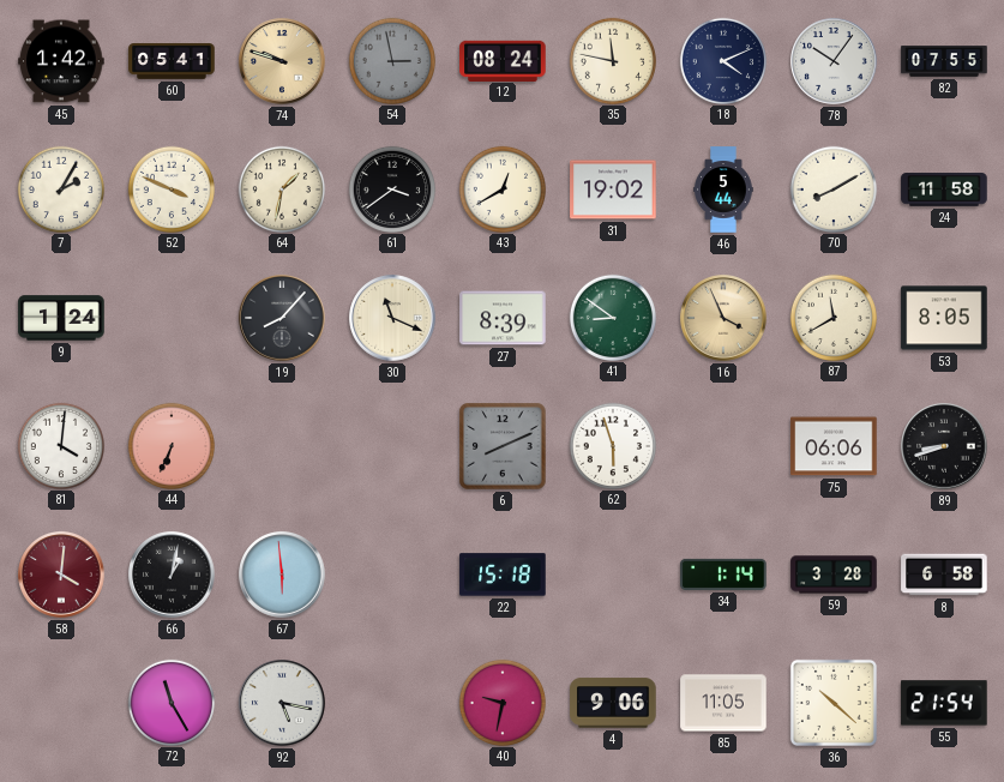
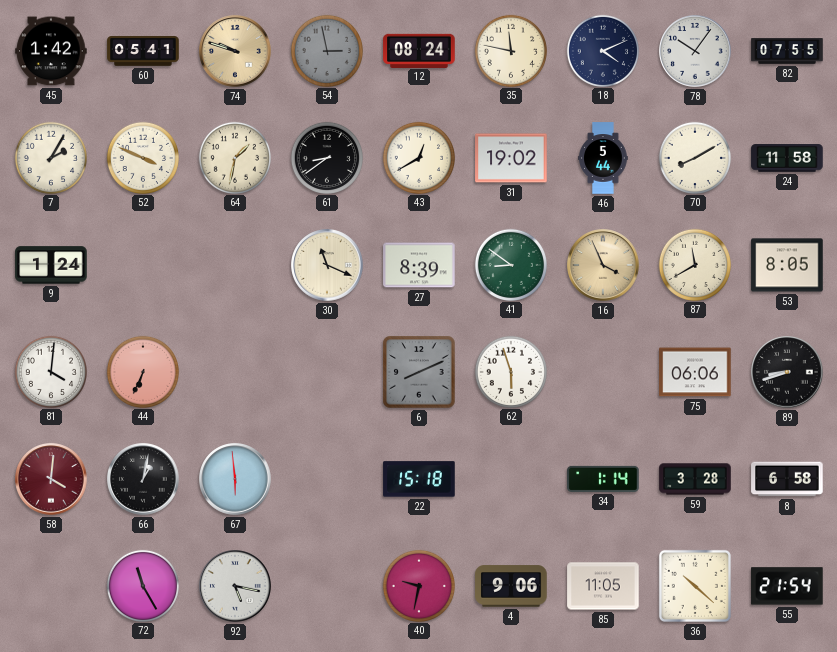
61: 3:39 -> 8:39
19: 8:07 -> none
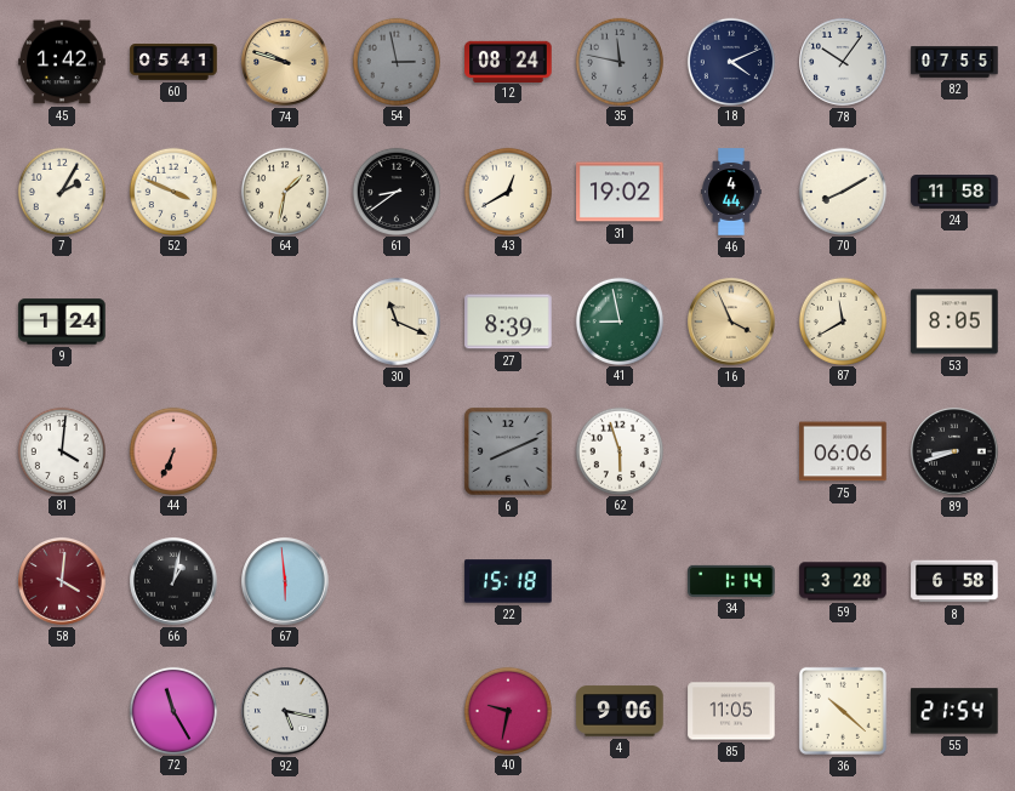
35 dial: cream -> grey
46: 5:44 -> 4:44
41: 8:51 -> 8:58
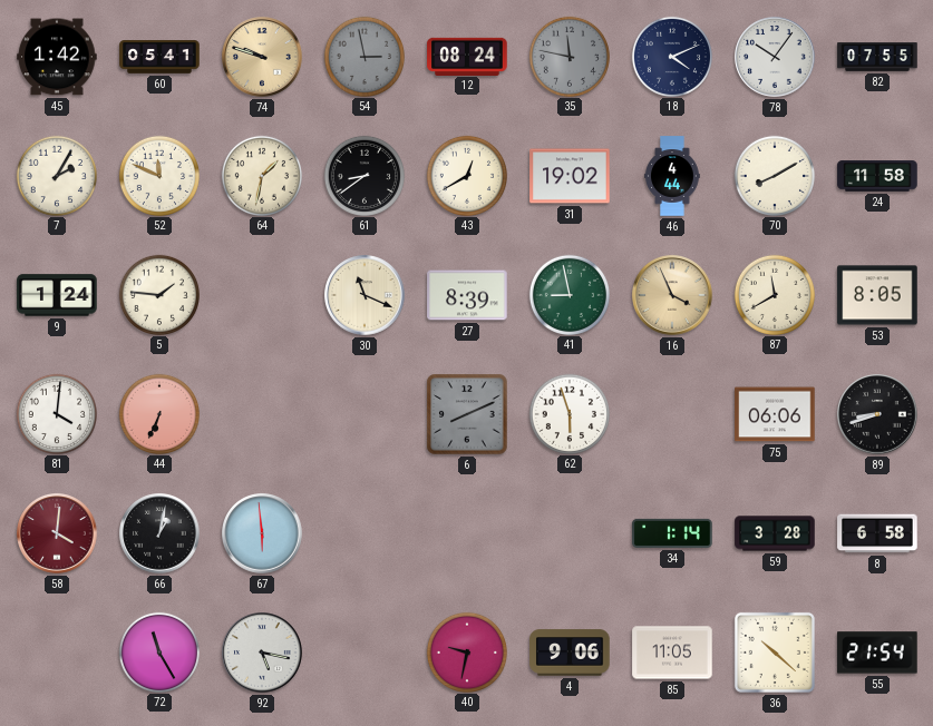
52: 3:49 -> 11:49
5: none -> 1:46
22: 15:18 -> none
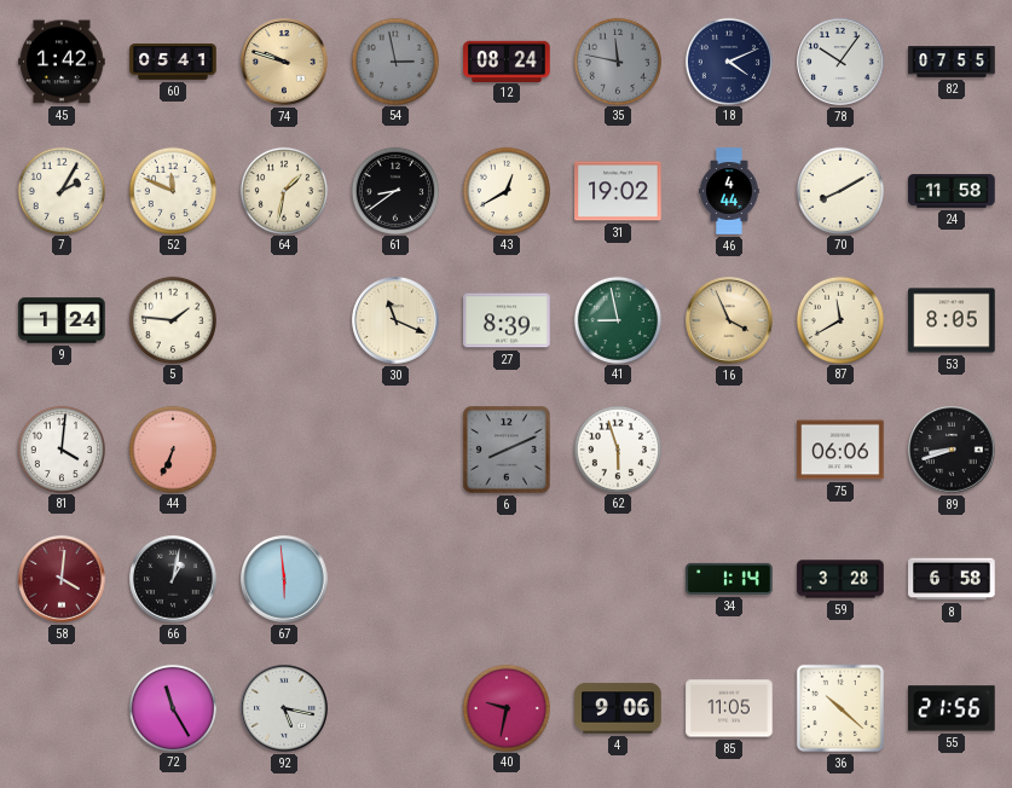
55: 21:54 -> 21:56
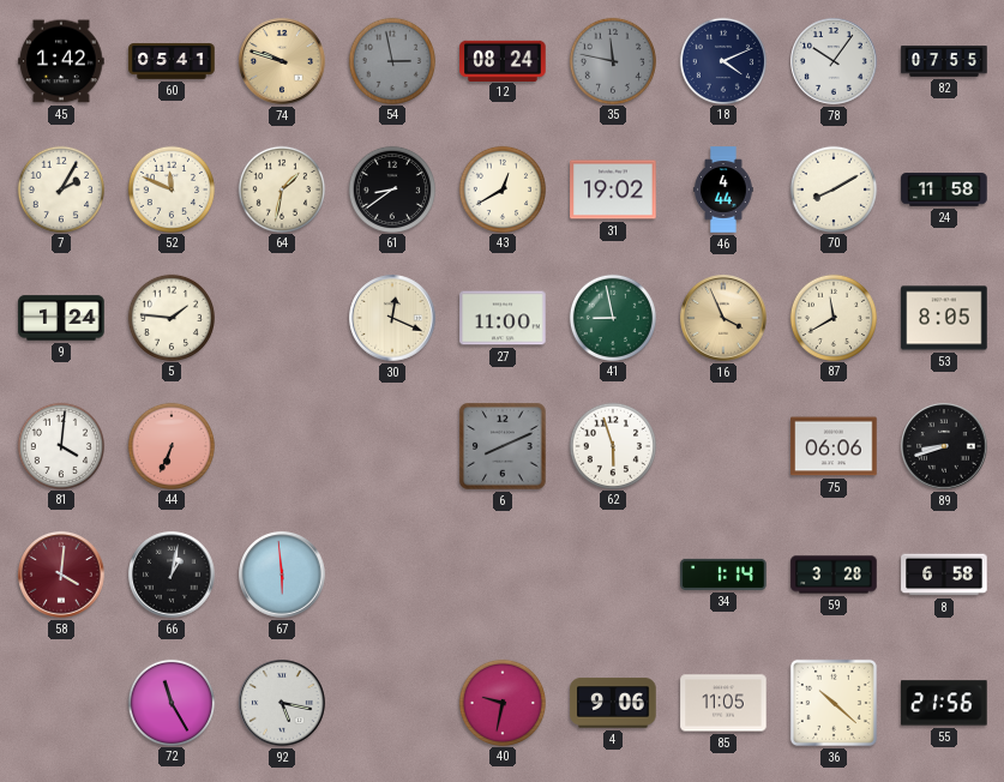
30: 11:19 -> 12:19
27: 8:39 -> 11:00
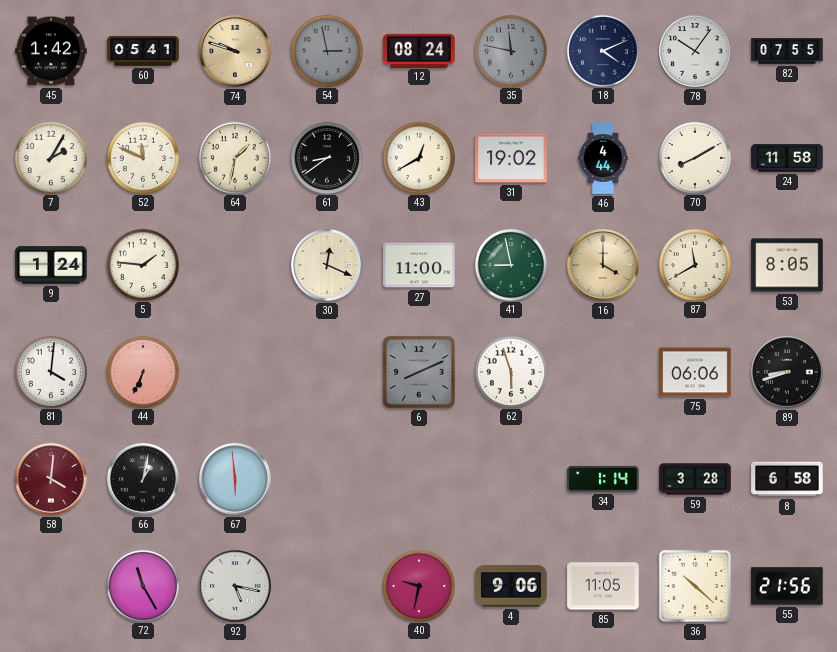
16: 3:56 -> 4:00
